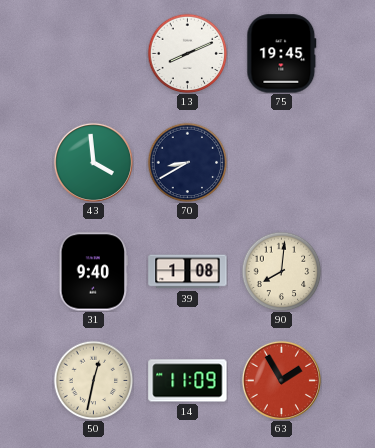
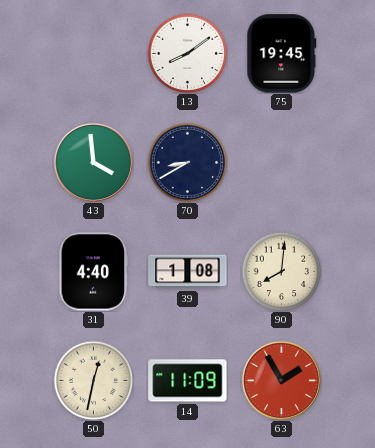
13: 8:11 -> 8:09
31: 9:40 -> 4:40
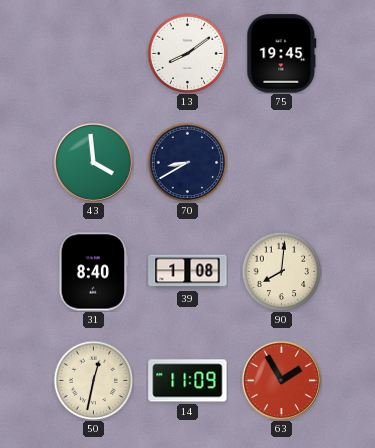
31: 4:40 -> 8:40
